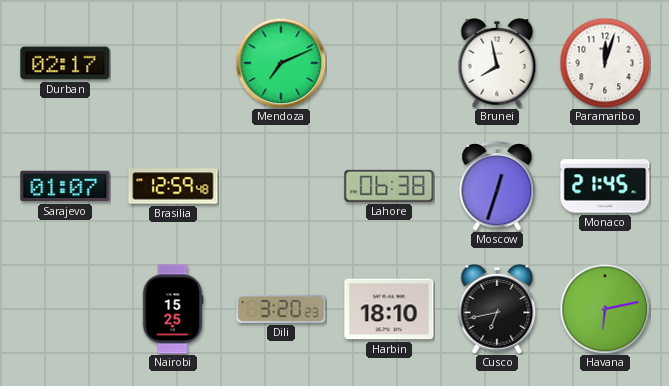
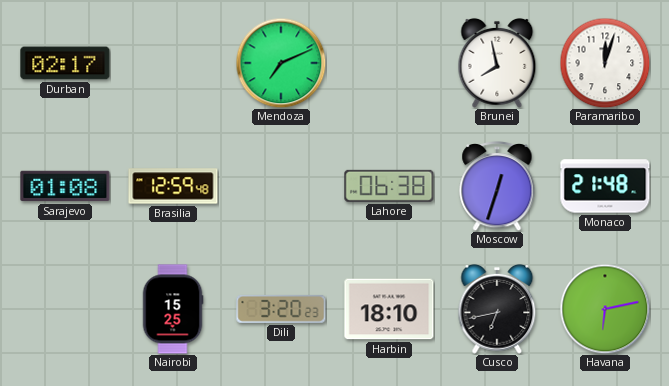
Sarajevo: 01:07 -> 01:08
Monaco: 21:45 -> 21:48
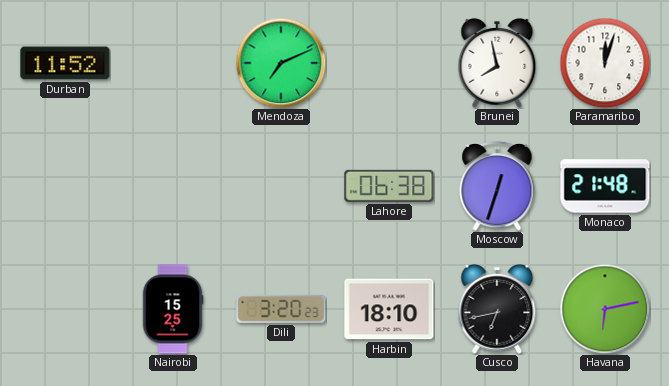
Durban: 02:17 -> 11:52
Sarajevo: 01:08 -> none
Brasilia: 12:59 -> none
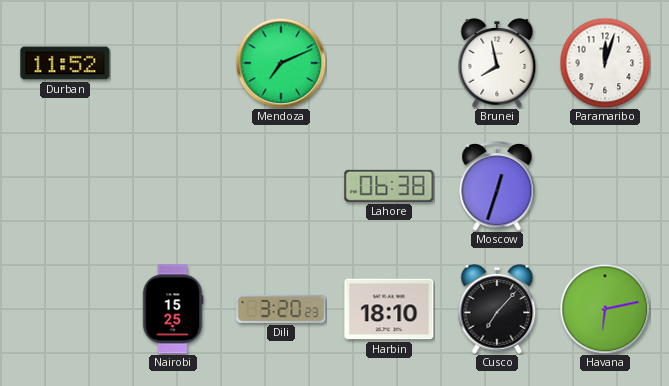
Monaco: 21:48 -> none
Cusco: 6:43 -> 7:07
